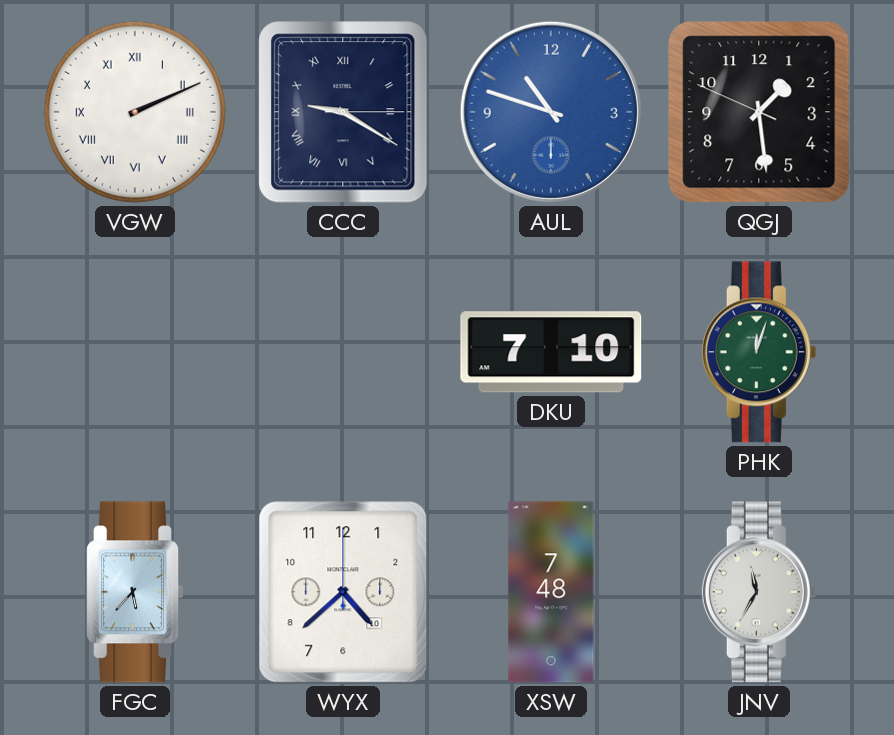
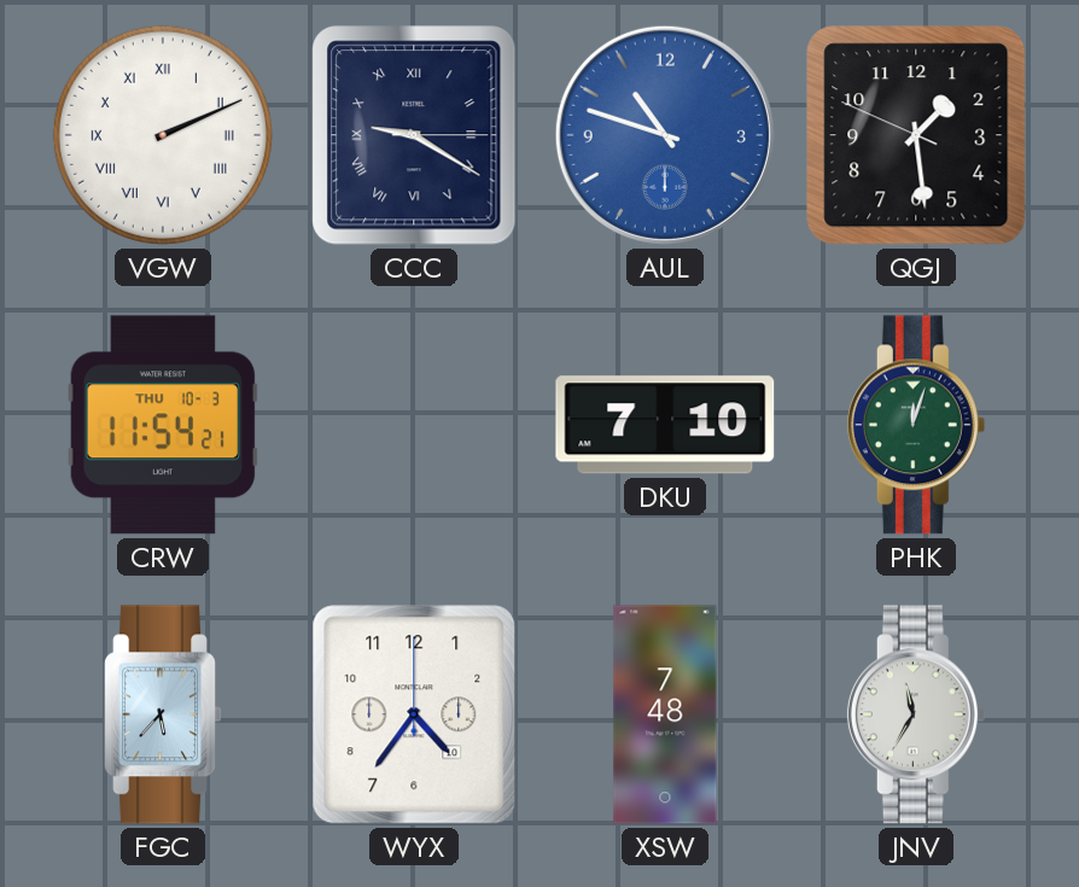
CRW: none -> 11:54
WYX: 4:38 -> 4:36
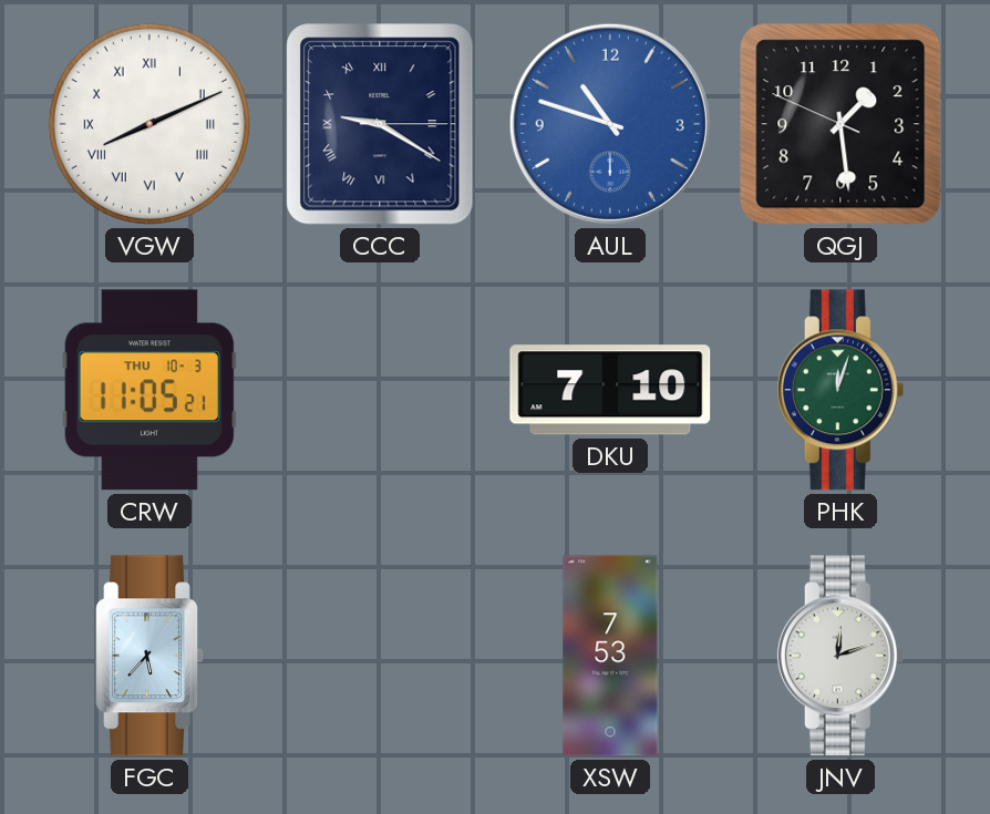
VGW: 2:11 -> 8:11
CRW: 11:54 -> 11:05
WYX: 4:36 -> none
XSW: 7:48 -> 7:53
JNV: 11:35 -> 12:12
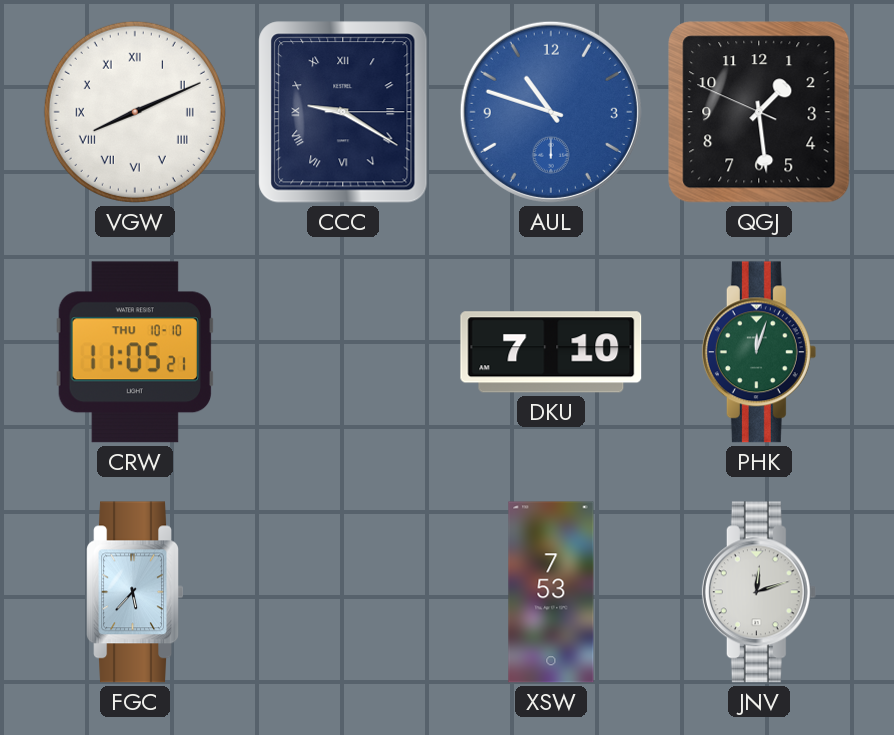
CRW date: THU 10-3 -> THU 10-10
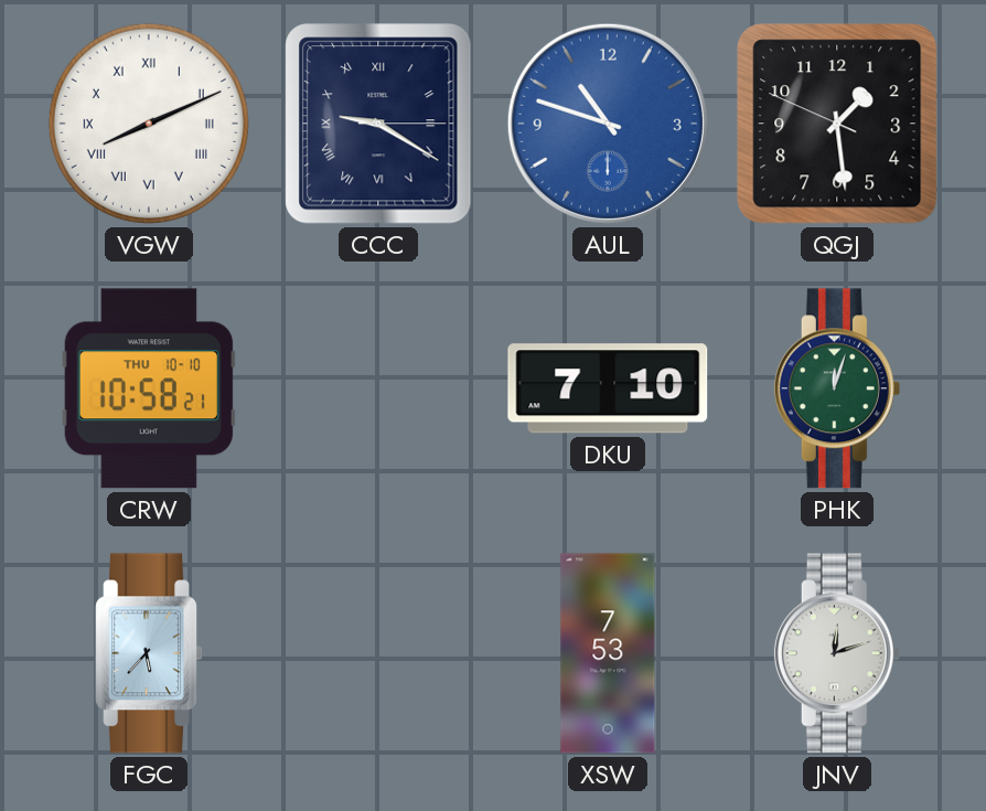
CRW: 11:05 -> 10:58
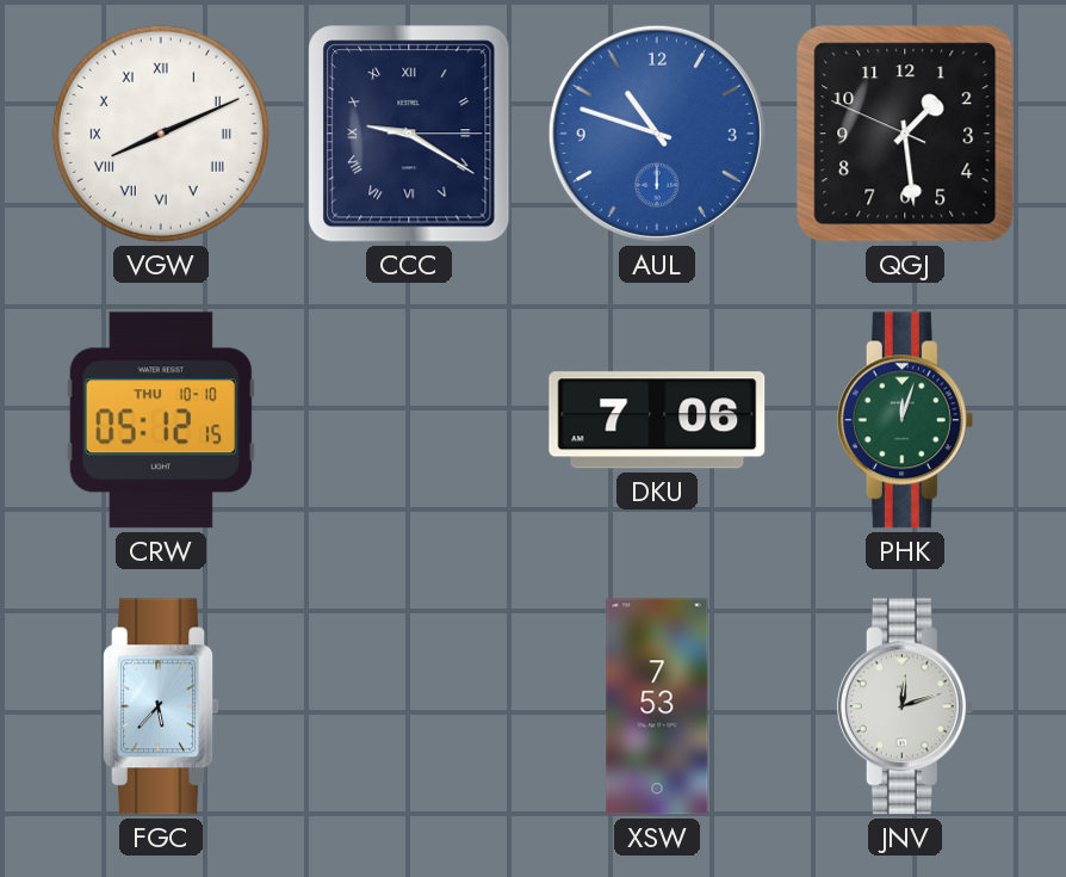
CRW: 10:58 -> 05:12
DKU: 7:10 -> 7:06
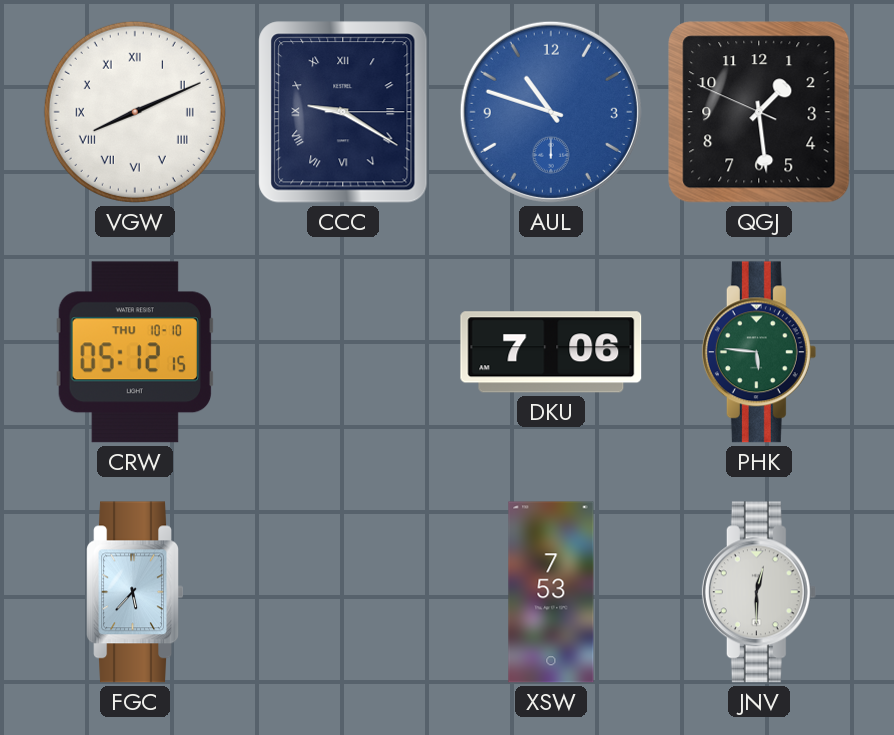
PHK: 12:03 -> 5:46
JNV: 12:12 -> 12:30
